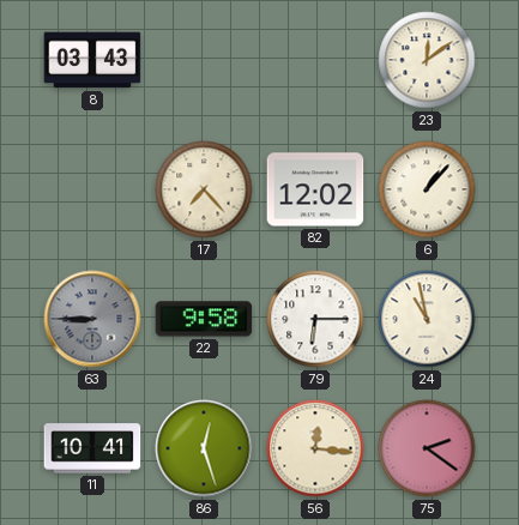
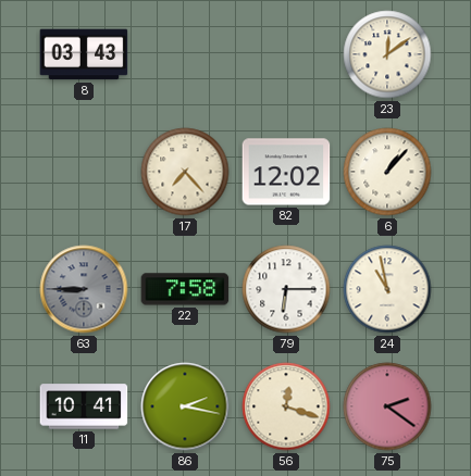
22: 9:58 -> 7:58
86: 12:27 -> 2:17
56: 12:16 -> 12:18
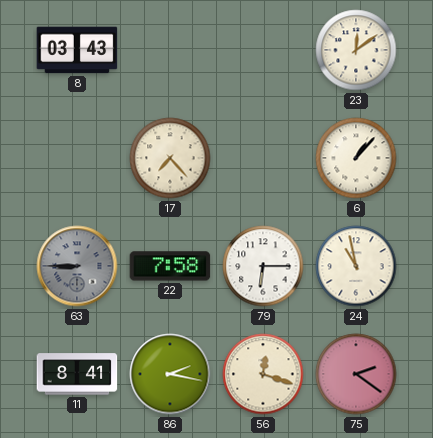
82: 12:02 -> none
11: 10:41 -> 8:41
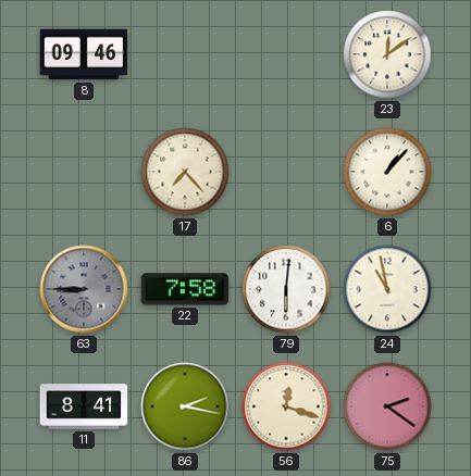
8: 03:43 -> 09:46
79: 6:15 -> 6:01
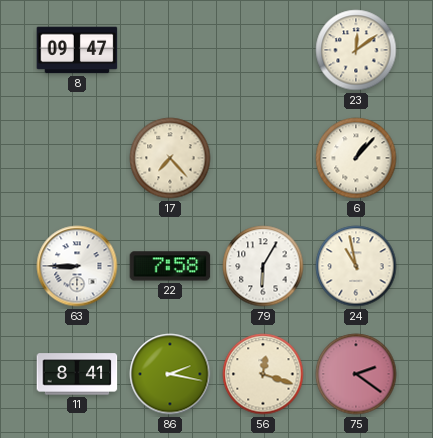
8: 09:46 -> 09:47
63 dial: grey -> white
79: 6:01 -> 6:05
